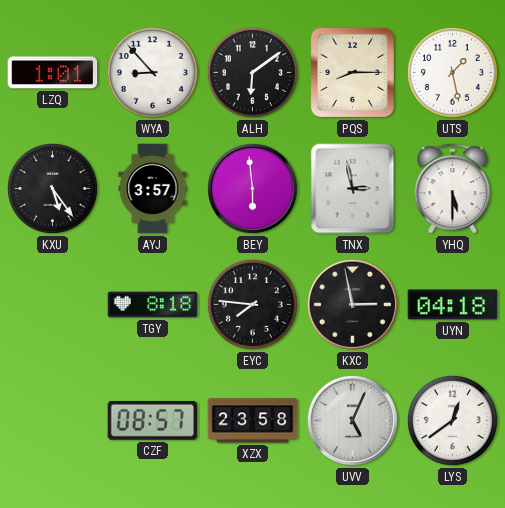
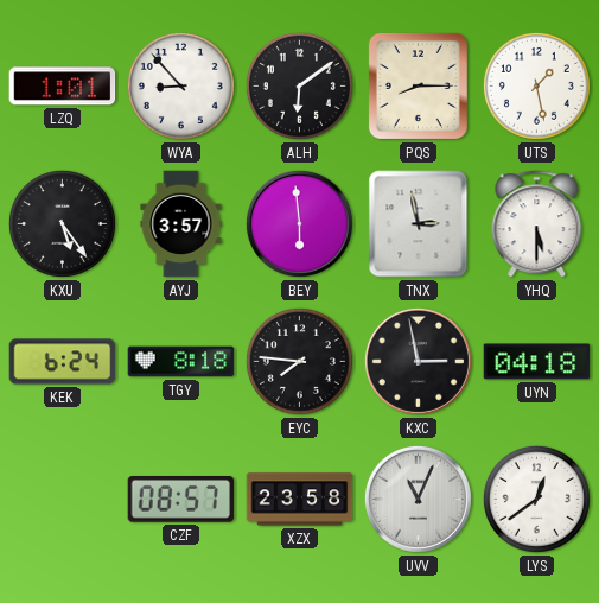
KEK: none -> 6:24
UVV: 5:04 -> 11:04
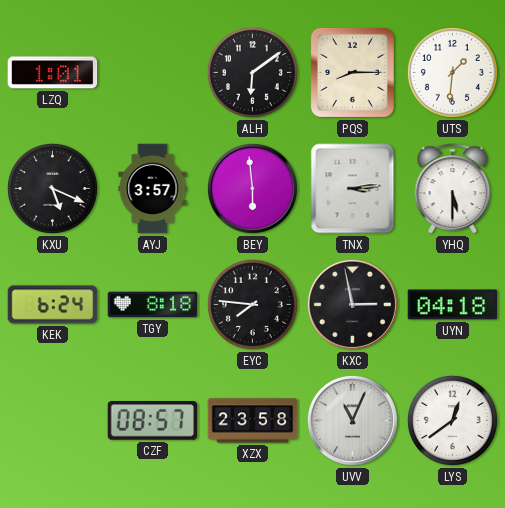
WYA: 8:53 -> none
UTS: 1:28 -> 1:31
KXU: 5:24 -> 5:19
TNX: 2:58 -> 3:14
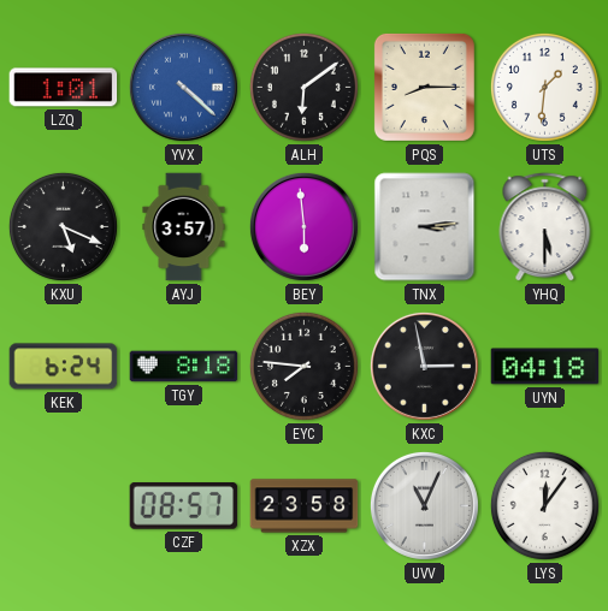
YVX: none -> 4:22
LYS: 12:39 -> 12:06
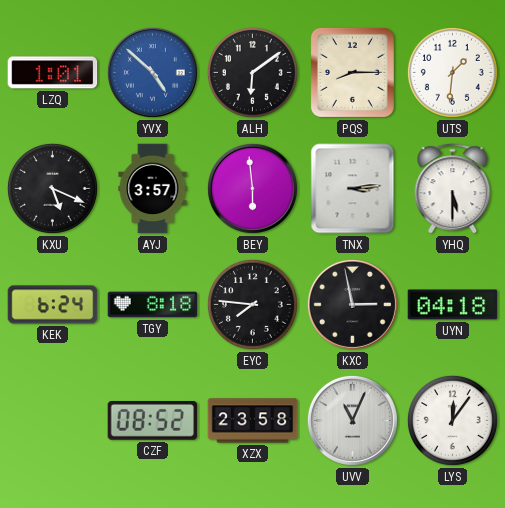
YVX: 4:22 -> 4:52
CZF: 08:57 -> 08:52
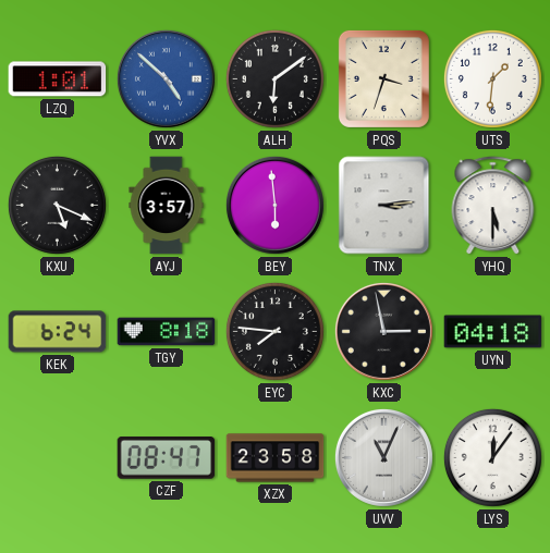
PQS: 8:15 -> 3:33
CZF: 08:52 -> 08:47
